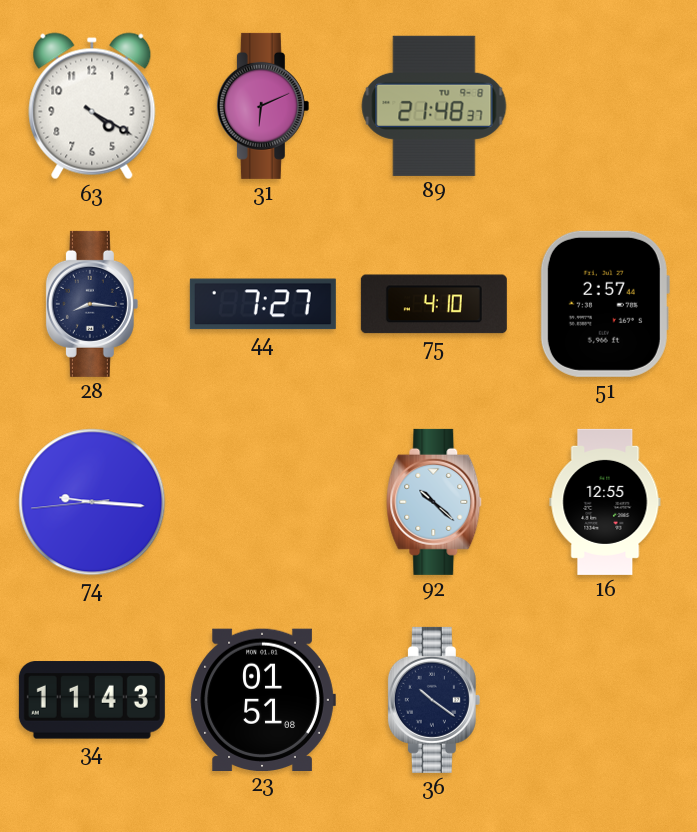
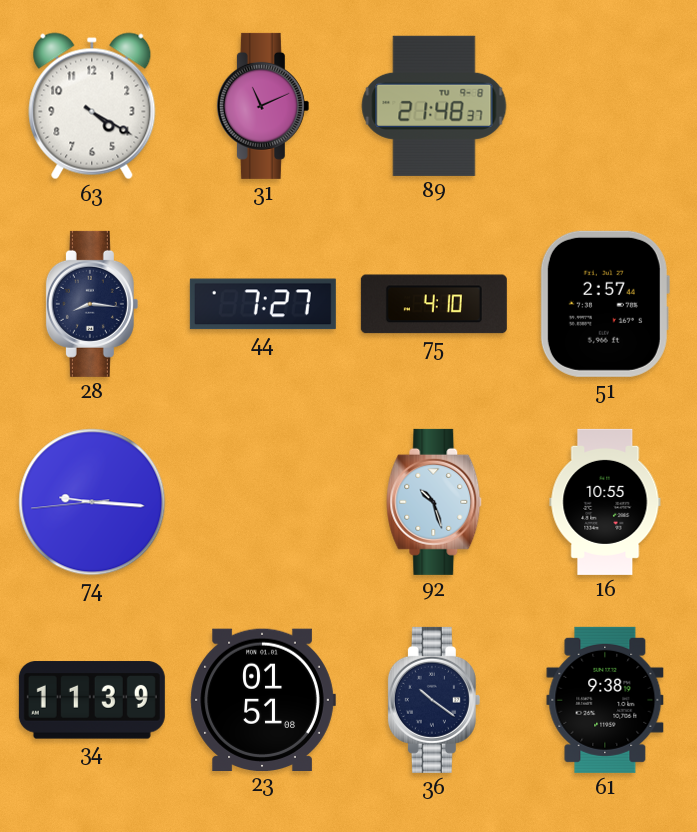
31: 6:11 -> 11:11
92: 10:22 -> 10:27
16: 12:55 -> 10:55
34: 11:43 -> 11:39
61: none -> 9:38
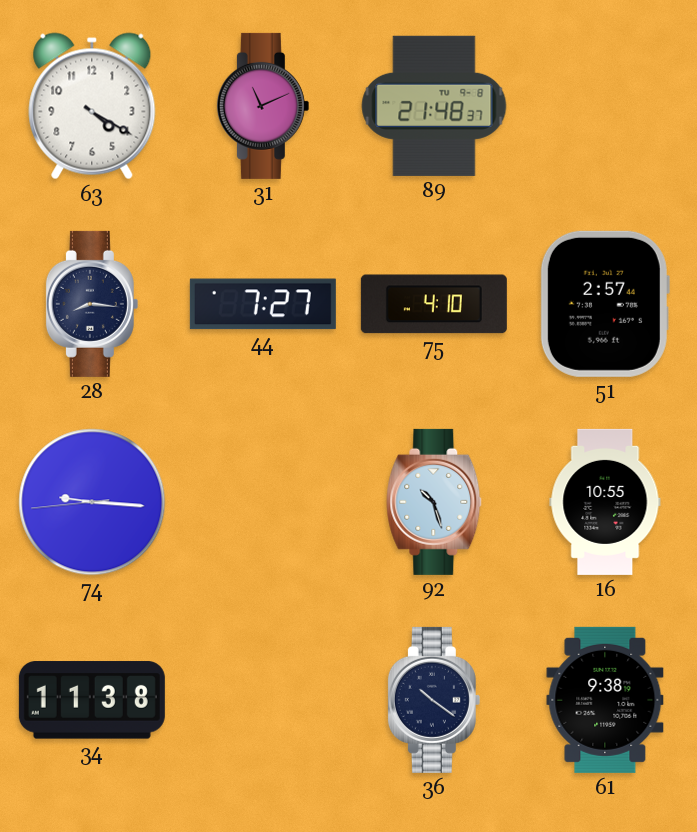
34: 11:39 -> 11:38
23: 01:51 -> none
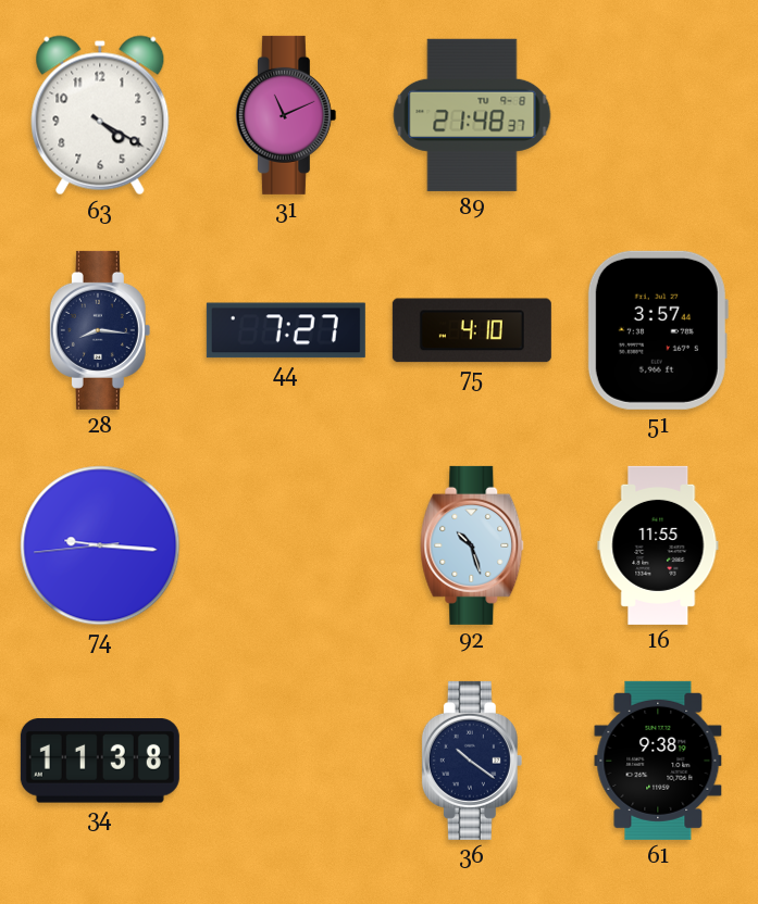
51: 2:57 -> 3:57
16: 10:55 -> 11:55
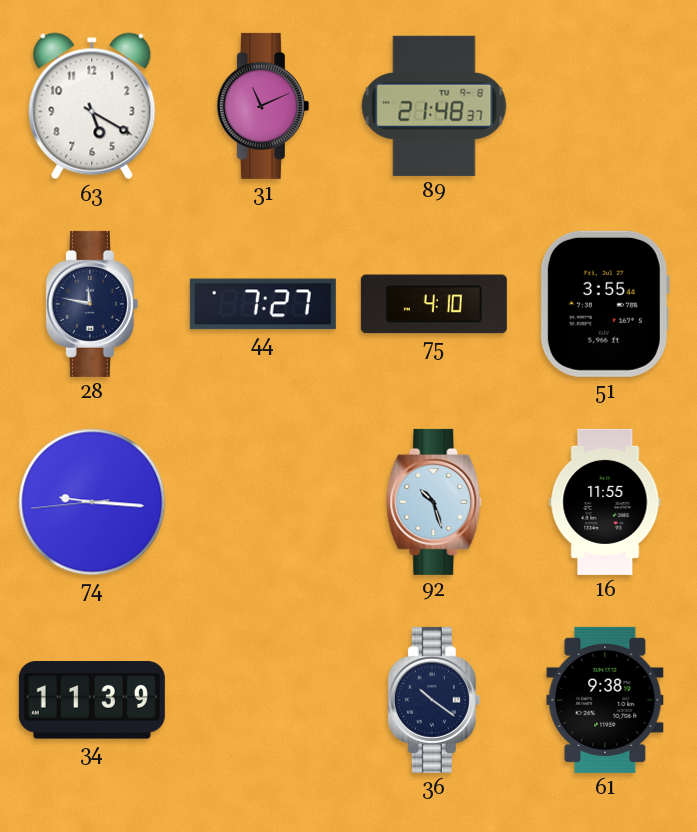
63: 4:20 -> 5:20
28: 8:16 -> 11:47
51: 3:57 -> 3:55
34: 11:38 -> 11:39
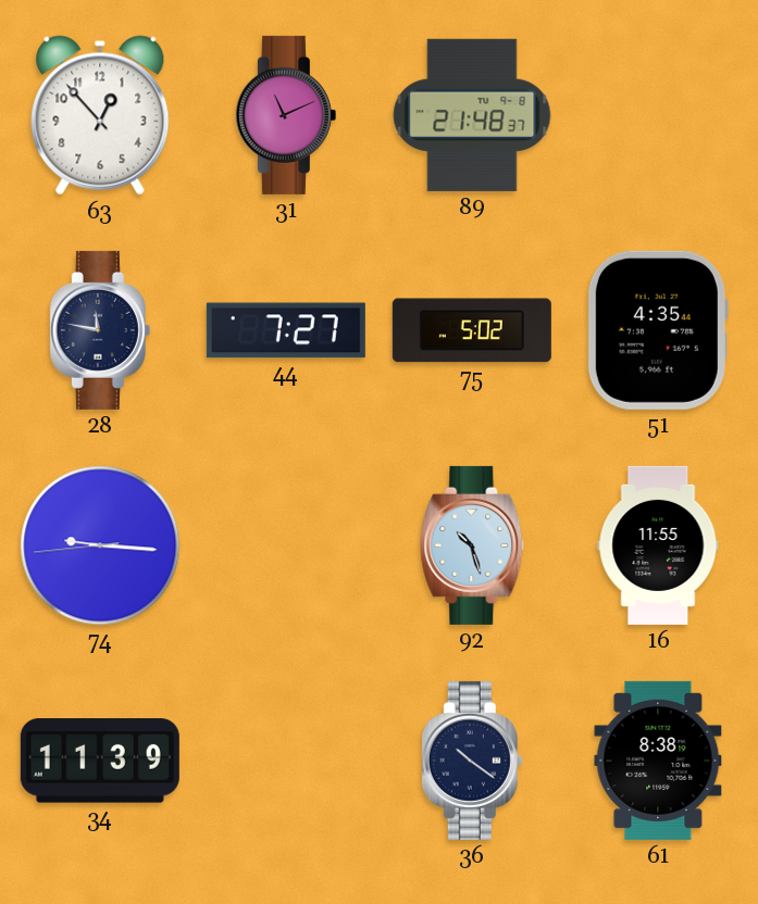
63: 5:20 -> 12:53
75: 4:10 -> 5:02
51: 3:55 -> 4:35
61: 9:38 -> 8:38
